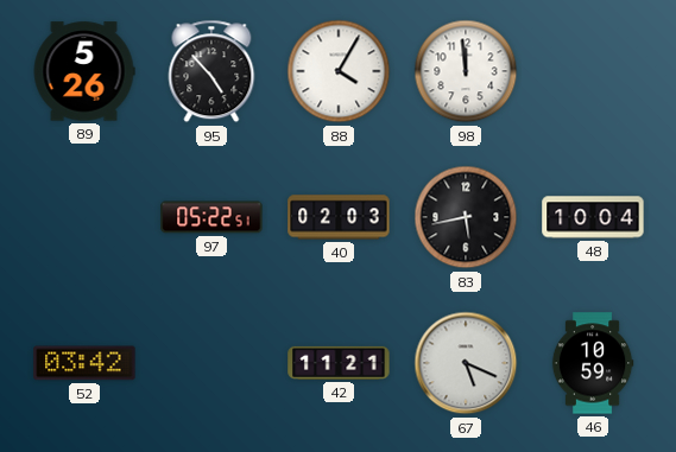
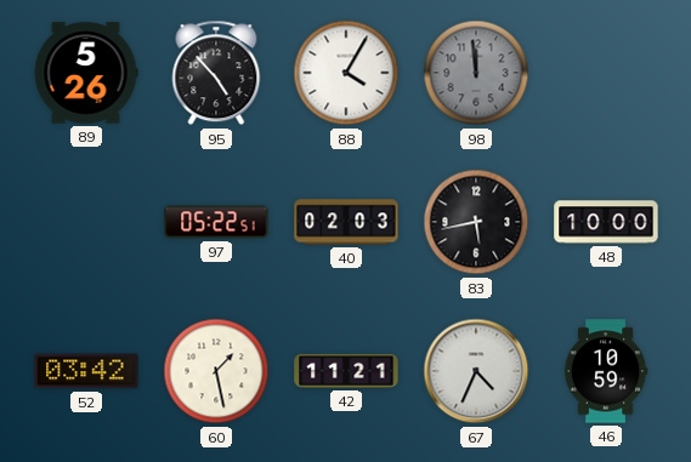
98 dial: white -> grey
48: 10:04 -> 10:00
60: none -> 1:28
67: 5:19 -> 4:34
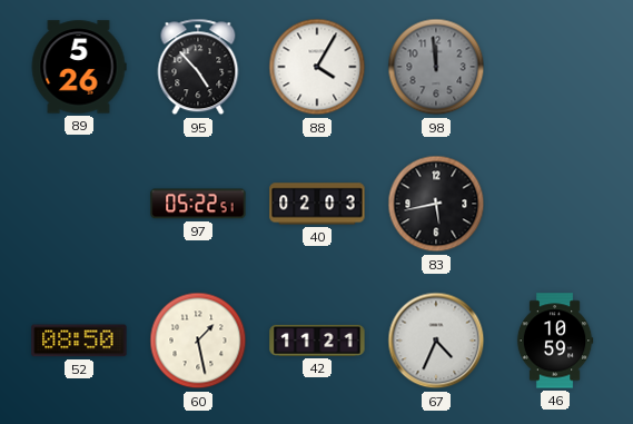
48: 10:00 -> none
52: 03:42 -> 08:50
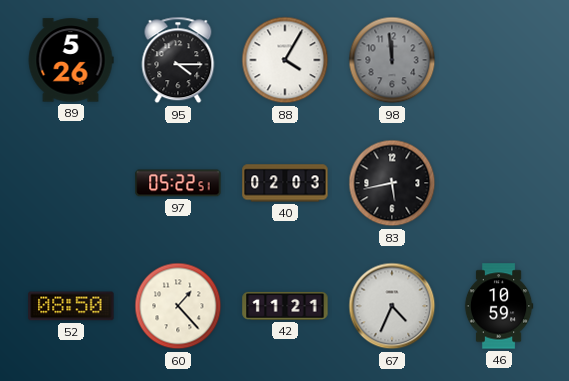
95: 4:53 -> 4:15
60: 1:28 -> 1:23
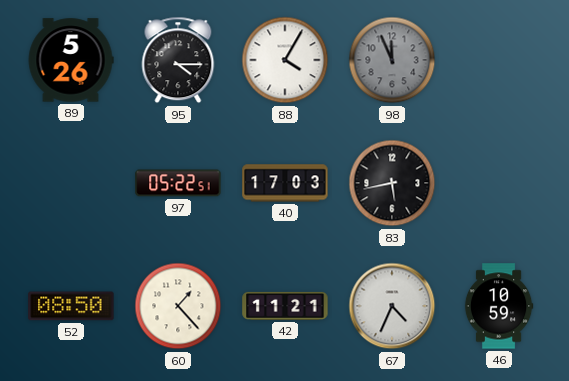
98: 11:59 -> 11:56
40: 02:03 -> 17:03
